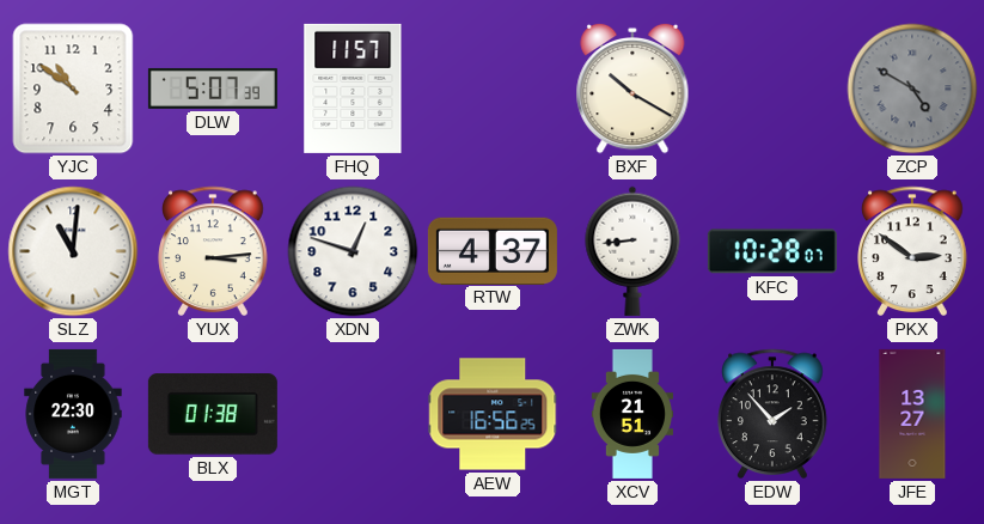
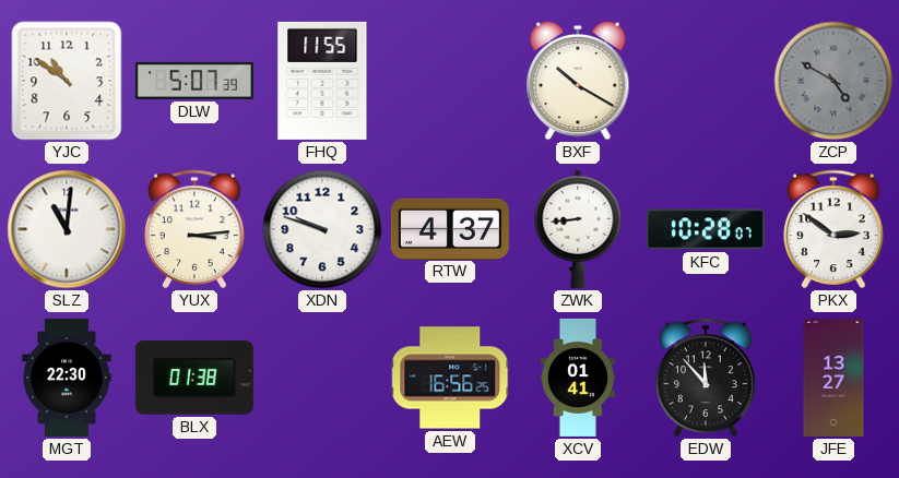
FHQ: 11:57 -> 11:55
XDN: 12:48 -> 9:48
XCV: 21:51 -> 01:41
EDW: 1:53 -> 11:53
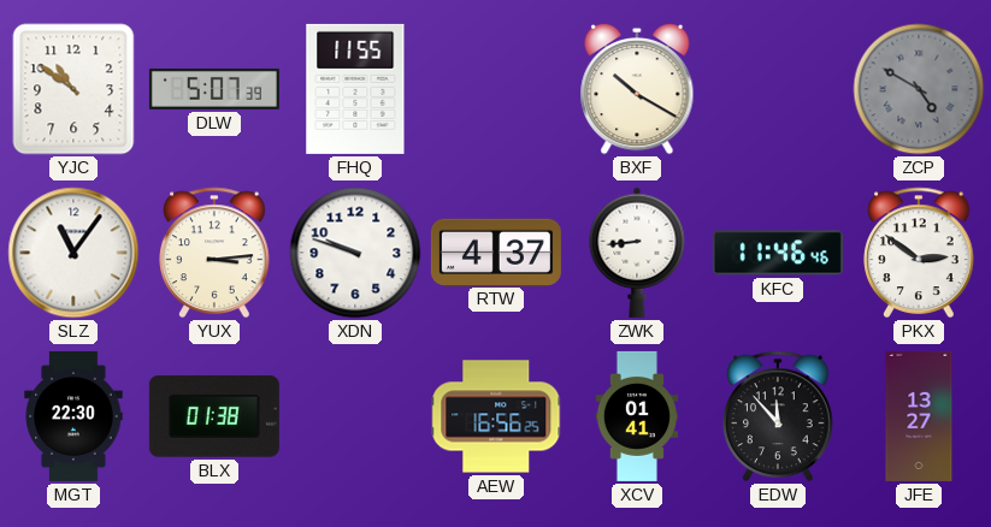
SLZ: 11:01 -> 11:06
KFC: 10:28 -> 11:46
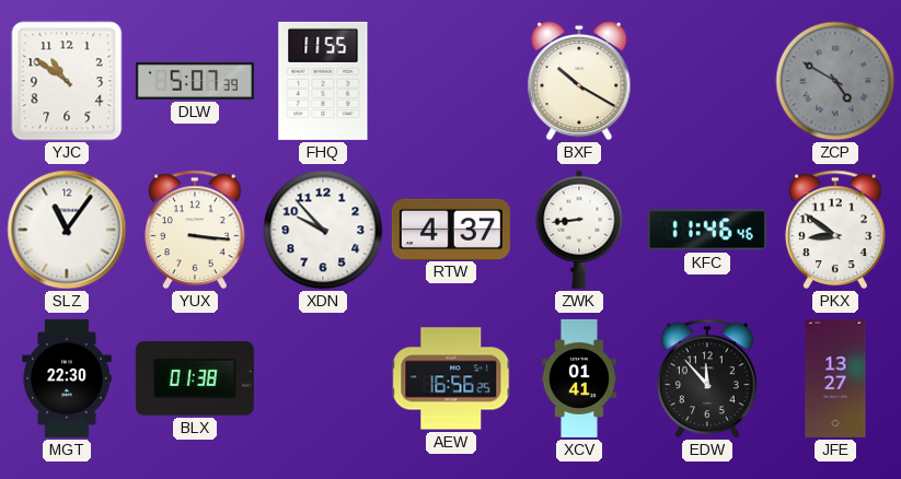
YUX: 3:14 -> 3:16
XDN: 9:48 -> 9:53
PKX: 2:51 -> 8:51
